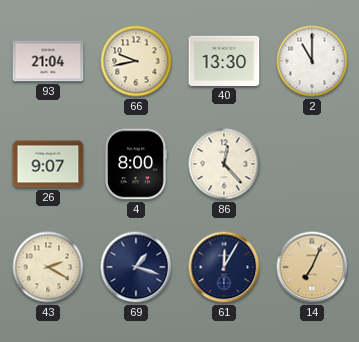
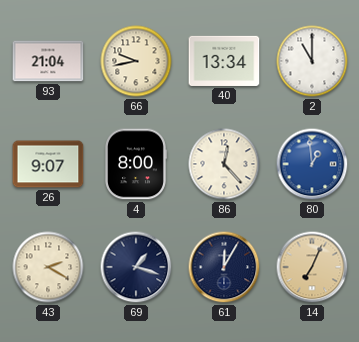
40: 13:30 -> 13:34
80: none -> 12:59
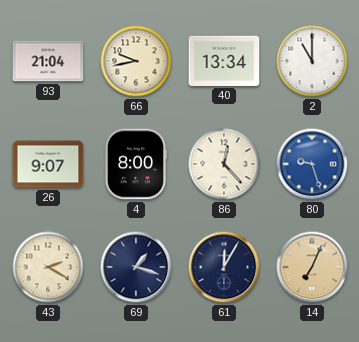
80: 12:59 -> 9:27
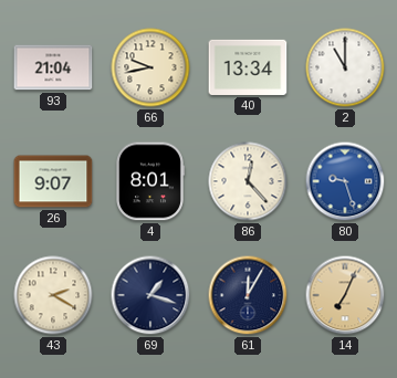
4: 8:00 -> 8:01
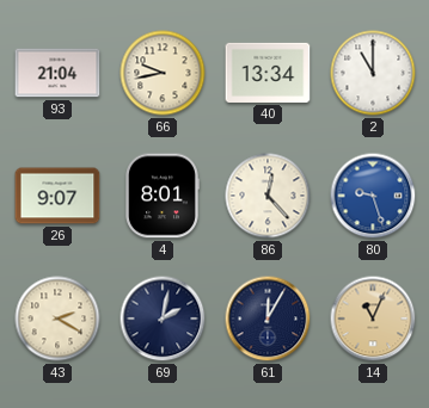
69: 1:18 -> 2:02
14: 7:04 -> 11:04
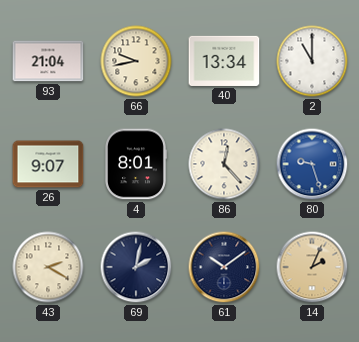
61: 12:05 -> 10:09
14: 11:04 -> 2:04
